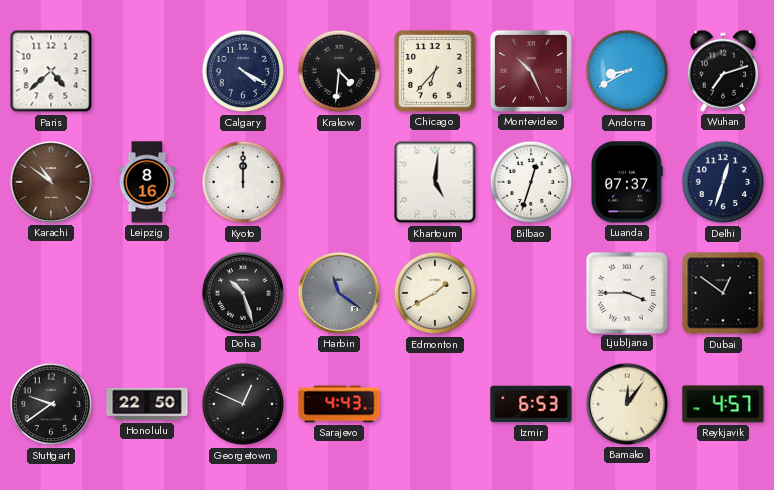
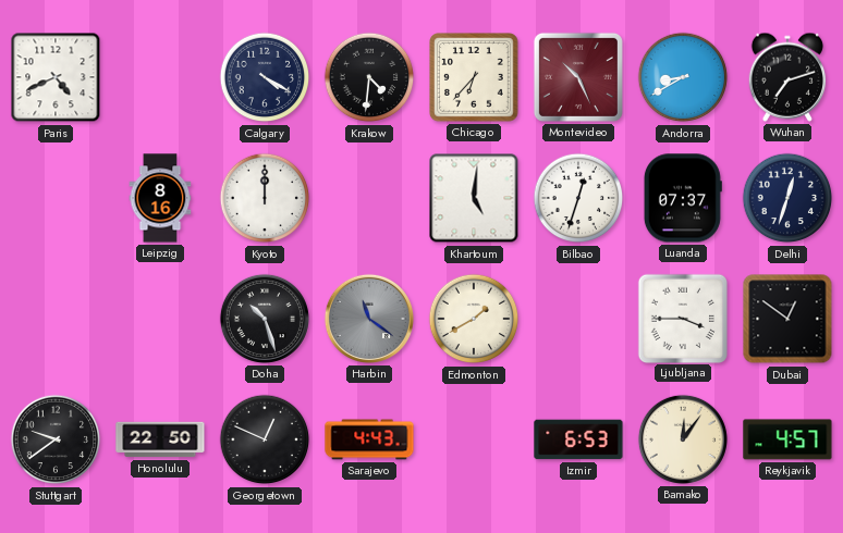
Paris: 4:38 -> 4:41
Karachi: 10:51 -> none
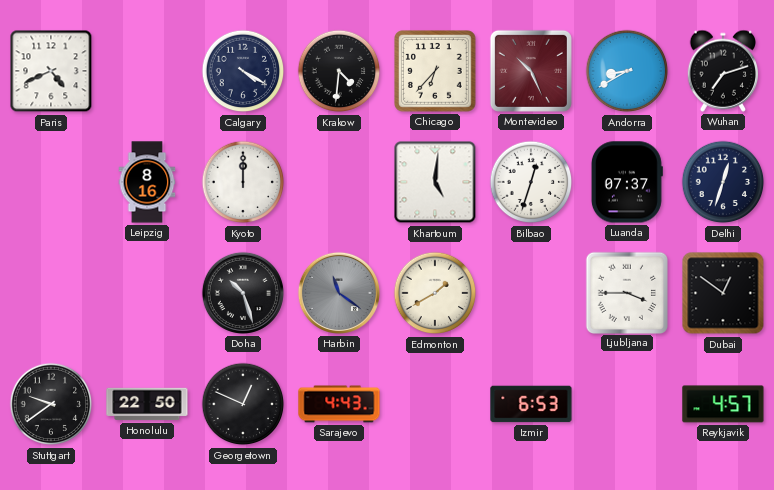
Bamako: 12:06 -> none
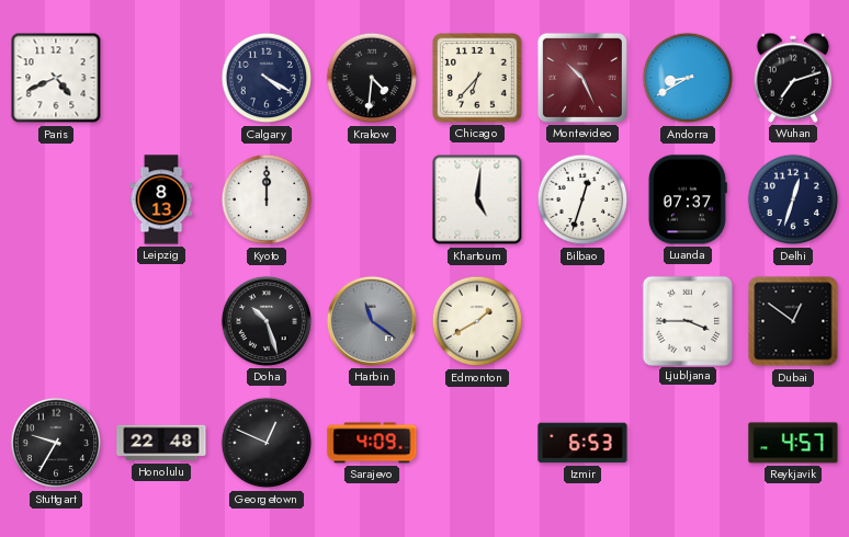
Leipzig: 8:16 -> 8:13
Stuttgart: 9:39 -> 9:35
Honolulu: 22:50 -> 22:48
Sarajevo: 4:43 -> 4:09
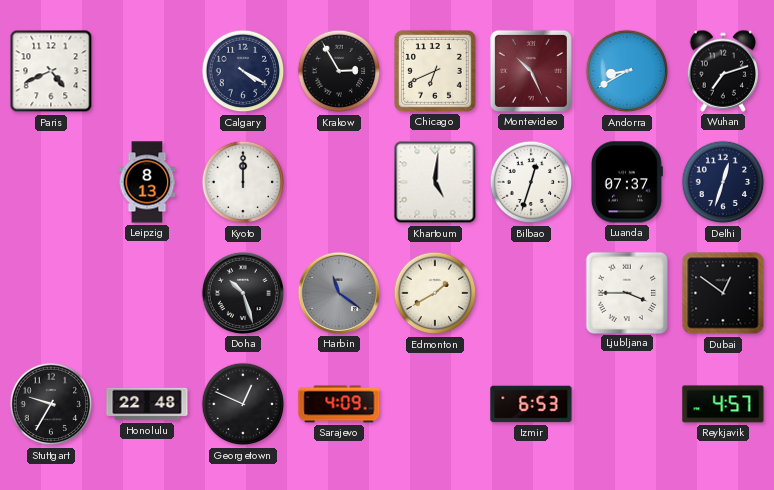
Krakow: 4:31 -> 2:55
Chicago: 6:37 -> 6:41
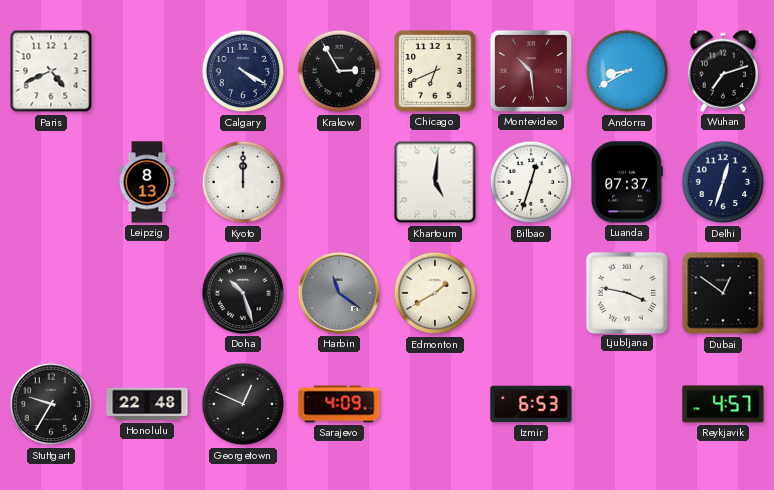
Montevideo: 10:26 -> 10:29
Ljubljana: 3:45 -> 3:47
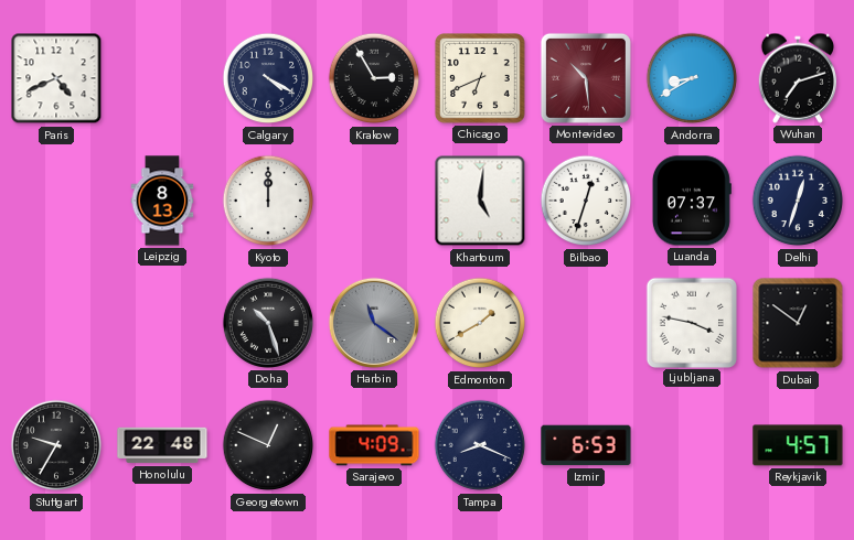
Tampa: none -> 8:19
